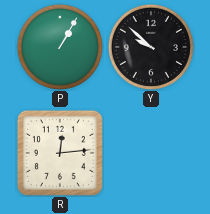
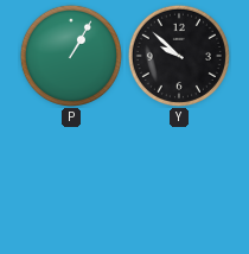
R: 12:14 -> none
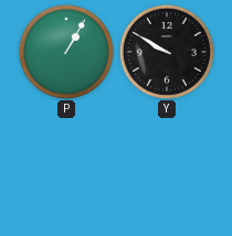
Y: 9:52 -> 9:50
